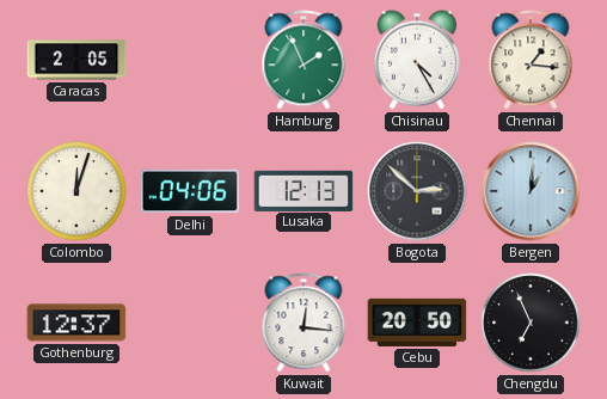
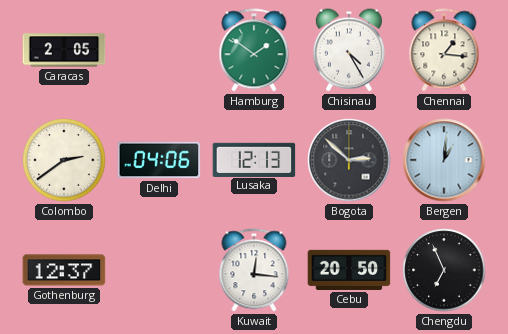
Hamburg: 1:56 -> 1:51
Colombo: 12:03 -> 2:39
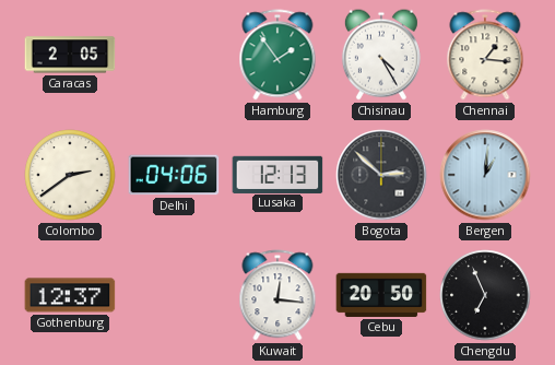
Hamburg: 1:51 -> 1:54
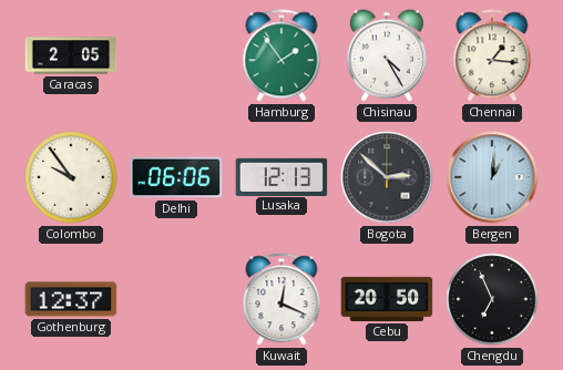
Colombo: 2:39 -> 9:54
Delhi: 04:06 -> 06:06
Kuwait: 12:16 -> 12:19
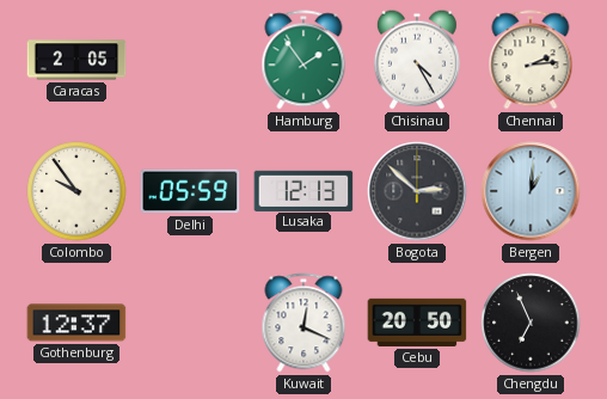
Chennai: 1:16 -> 2:14
Delhi: 06:06 -> 05:59
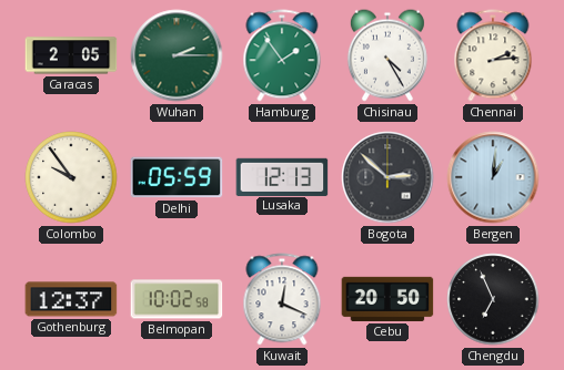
Wuhan: none -> 2:15
Belmopan: none -> 10:02
